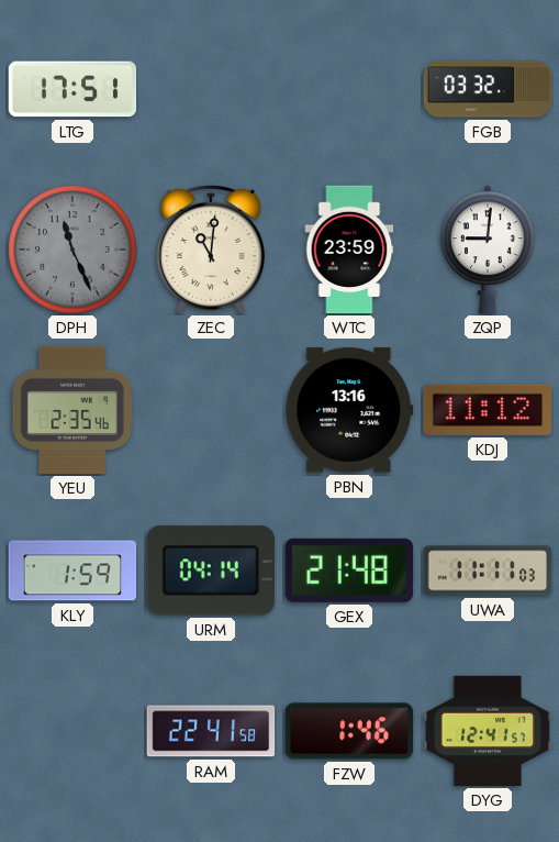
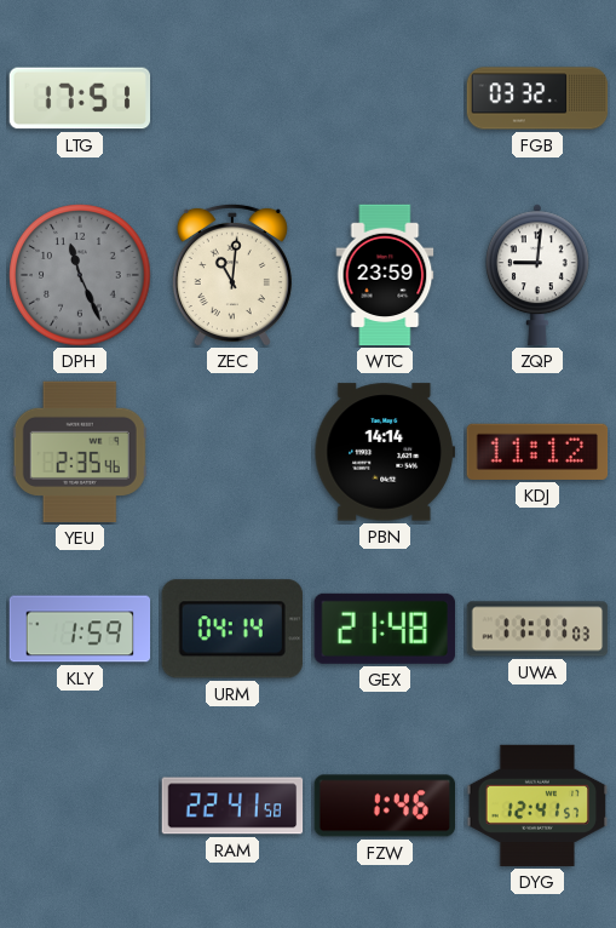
PBN: 13:16 -> 14:14
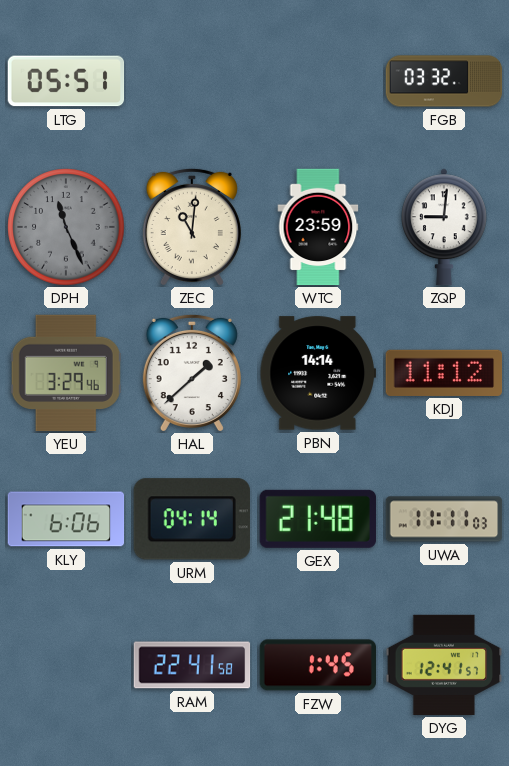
LTG: 17:51 -> 05:51
YEU: 2:35 -> 3:29
HAL: none -> 1:38
KLY: 1:59 -> 6:06
FZW: 1:46 -> 1:45
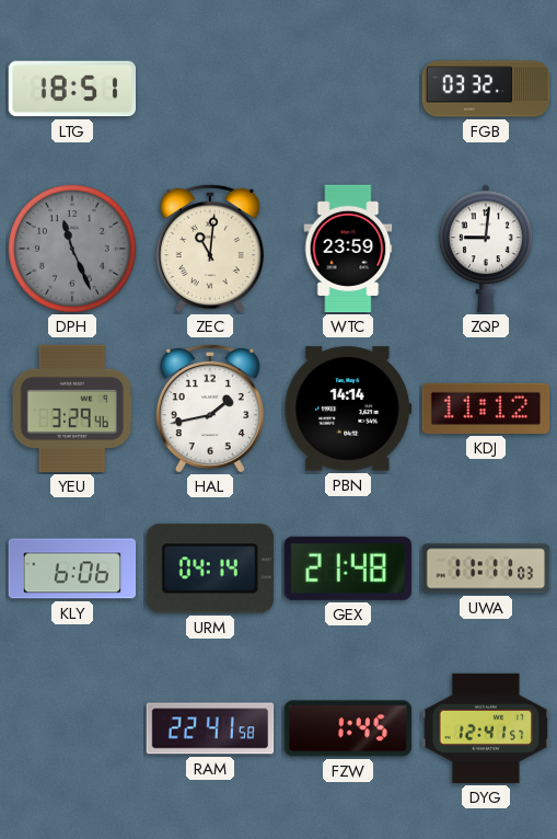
LTG: 05:51 -> 18:51
HAL: 1:38 -> 1:43
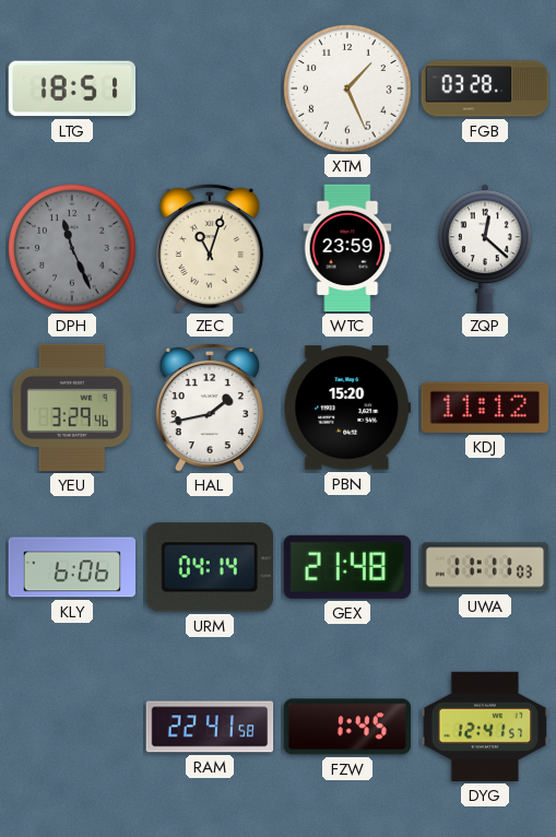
XTM: none -> 1:26
FGB: 03:32 -> 03:28
ZEC: 11:01 -> 11:03
ZQP: 9:01 -> 12:22
PBN: 14:14 -> 15:20
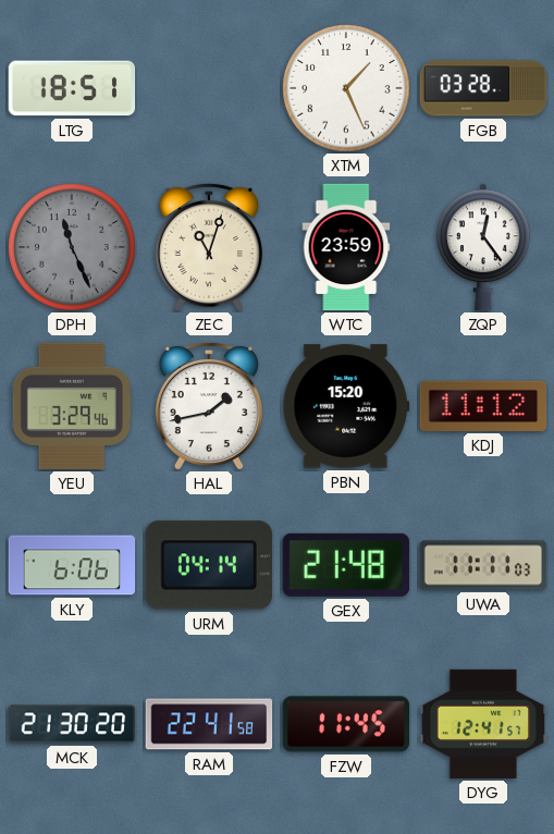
ZQP: 12:22 -> 12:24
MCK: none -> 21:30
FZW: 1:45 -> 11:45
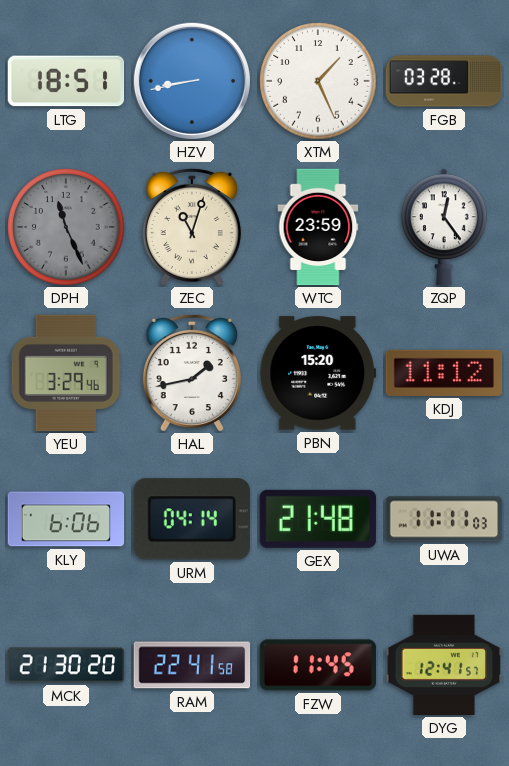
HZV: none -> 8:43
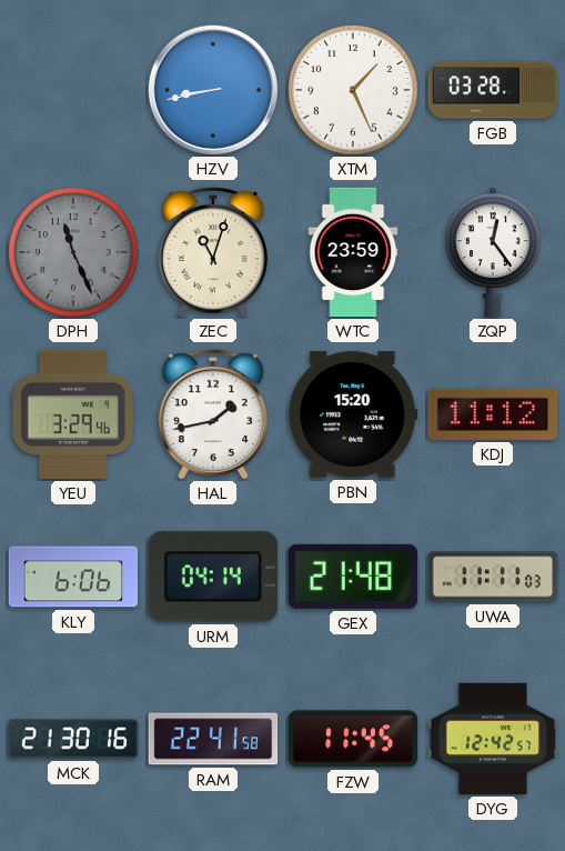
LTG: 18:51 -> none
MCK: 21:30:20 -> 21:30:16
DYG: 12:41 -> 12:42
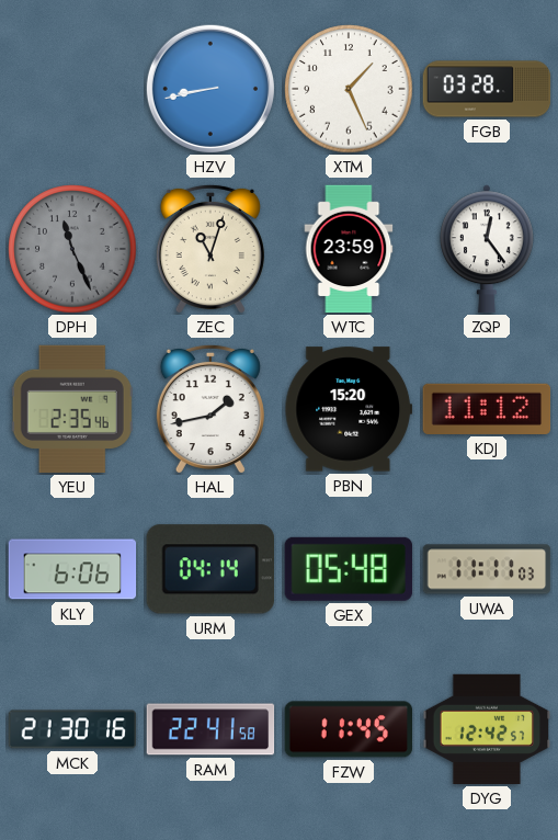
YEU: 3:29 -> 2:35
GEX: 21:48 -> 05:48
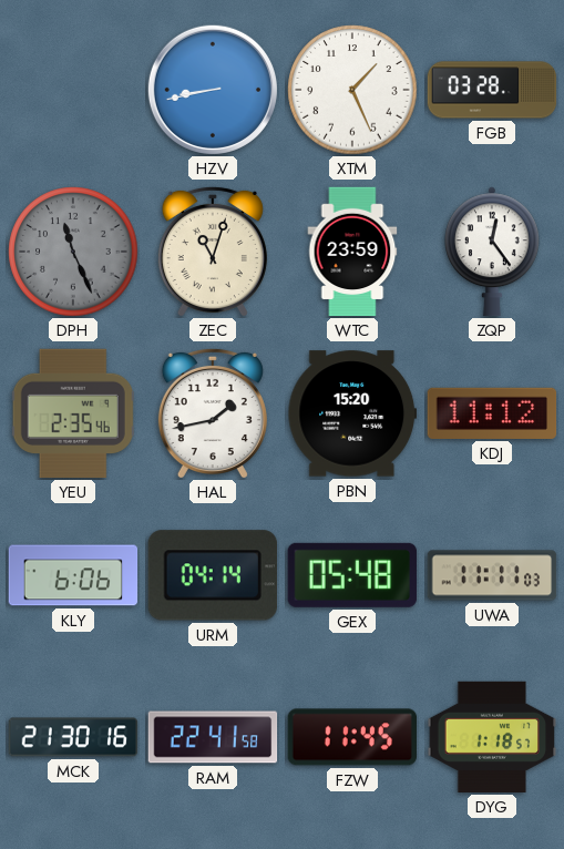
DYG: 12:42 -> 1:18
